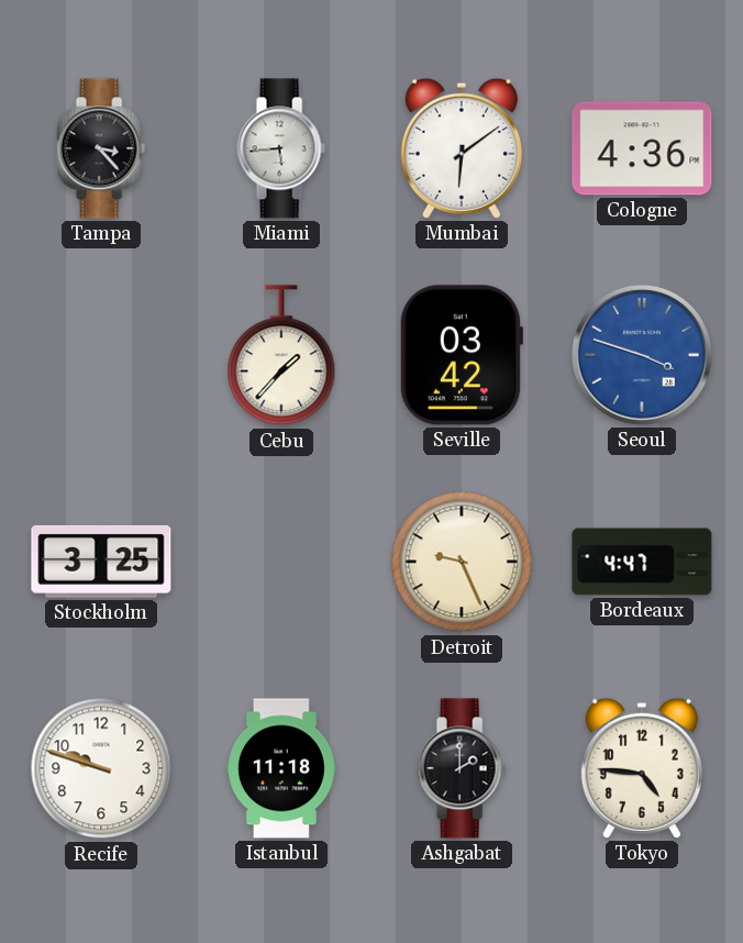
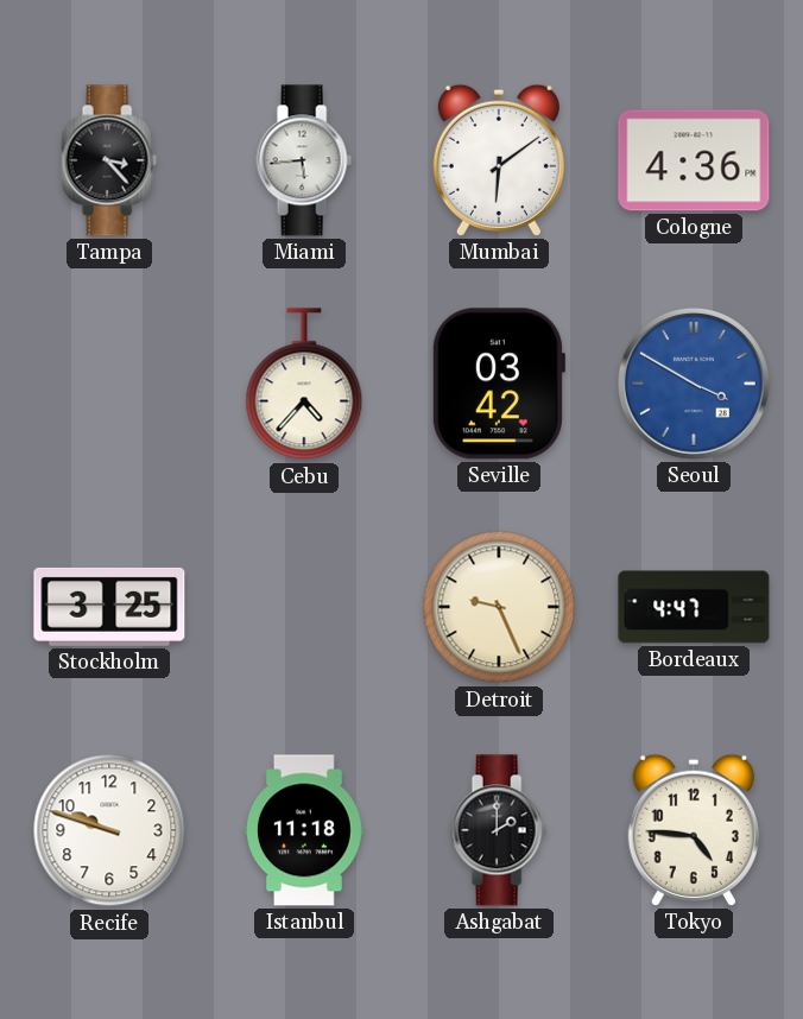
Cebu: 1:37 -> 4:37
Seoul: 3:48 -> 3:50
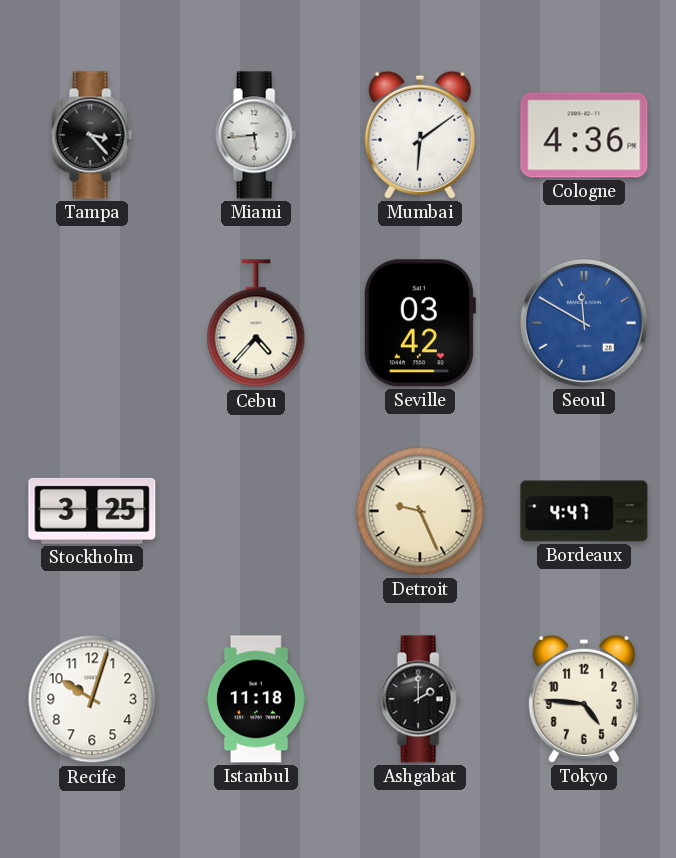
Seoul: 3:50 -> 11:50
Recife: 9:48 -> 10:03
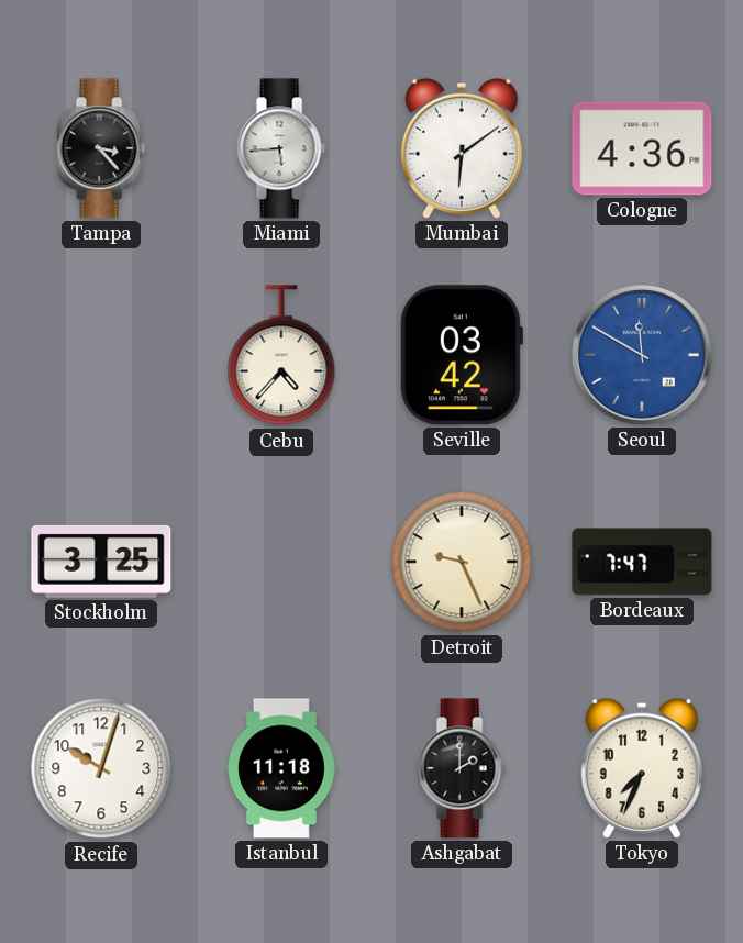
Bordeaux: 4:47 -> 7:47
Tokyo: 4:46 -> 7:34
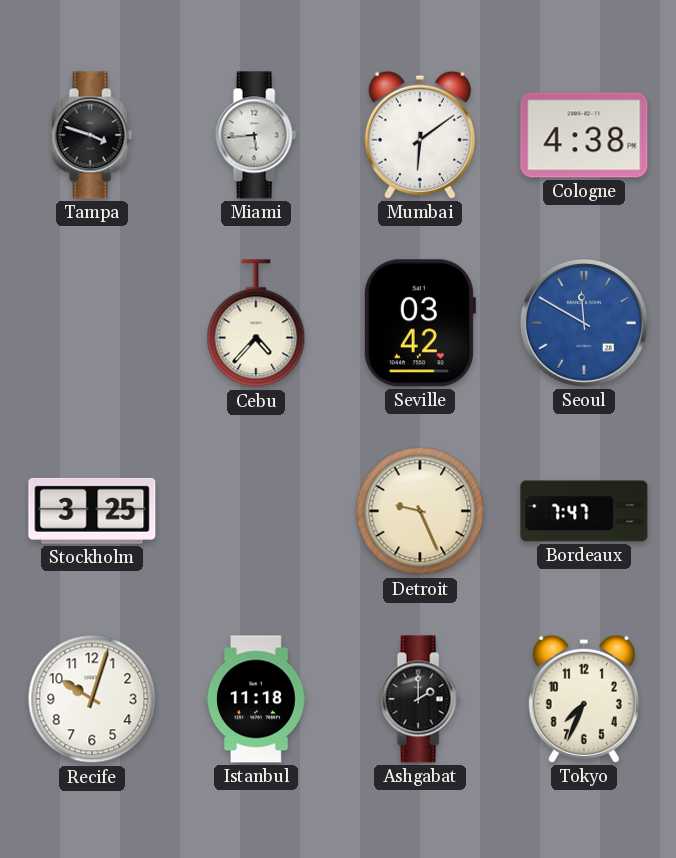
Tampa: 3:23 -> 3:48
Cologne: 4:36 -> 4:38
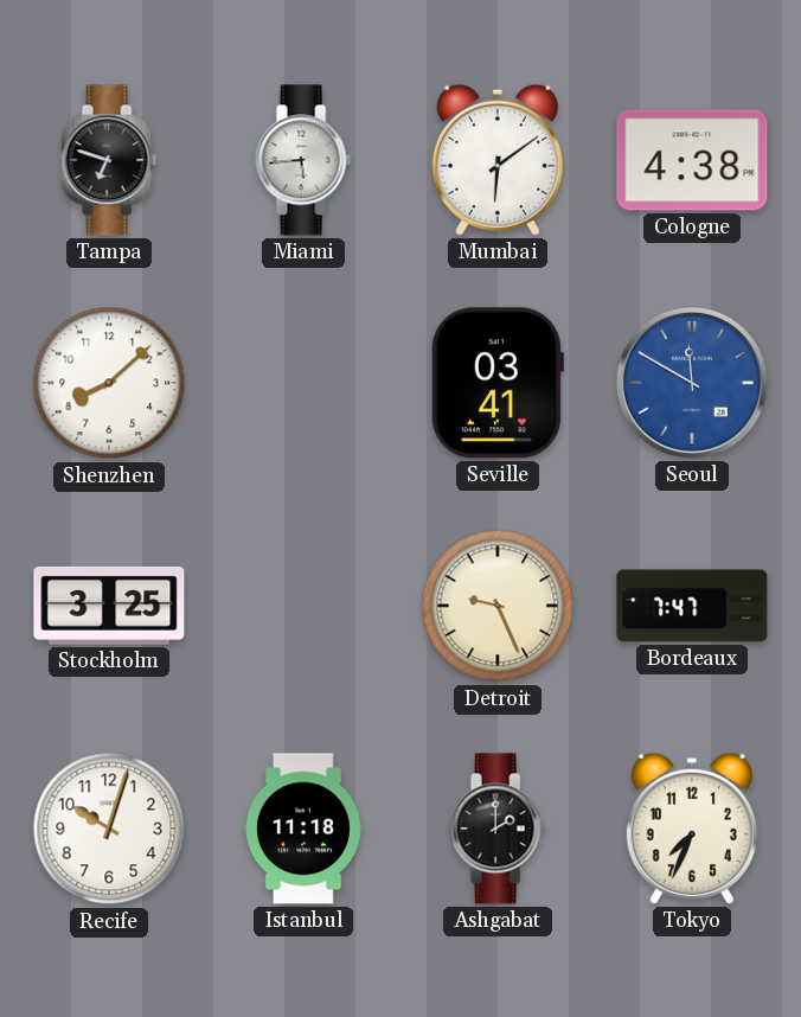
Tampa: 3:48 -> 6:48
Shenzhen: none -> 8:08
Cebu: 4:37 -> none
Seville: 03:42 -> 03:41
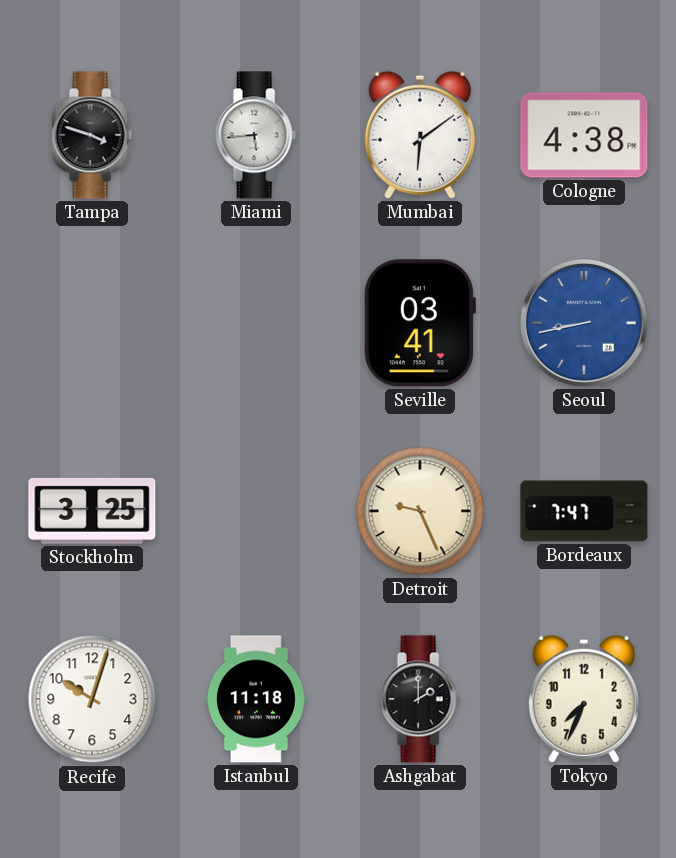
Tampa: 6:48 -> 3:48
Shenzhen: 8:08 -> none
Seoul: 11:50 -> 8:43
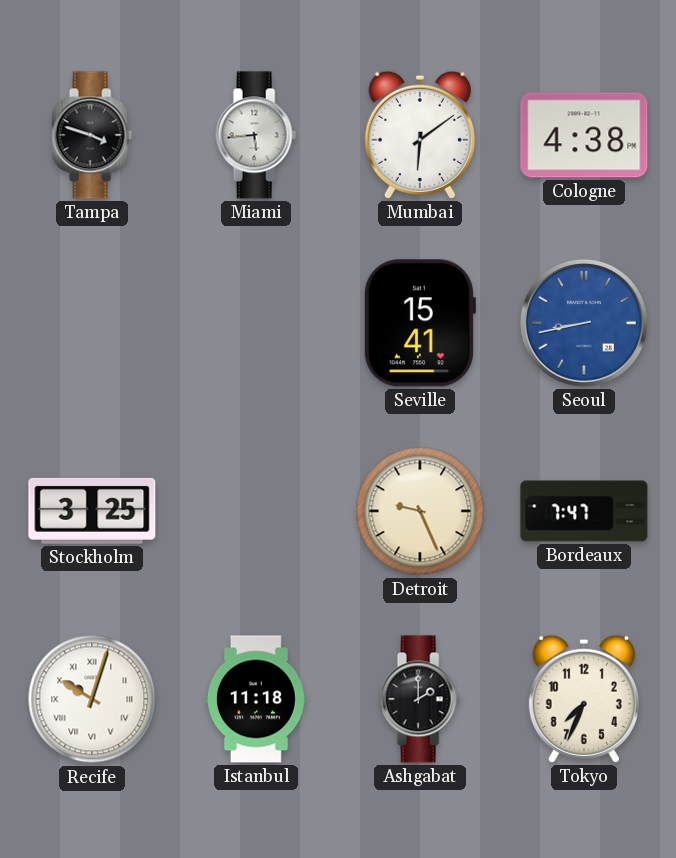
Seville: 03:41 -> 15:41
Recife numerals: Arabic -> Roman
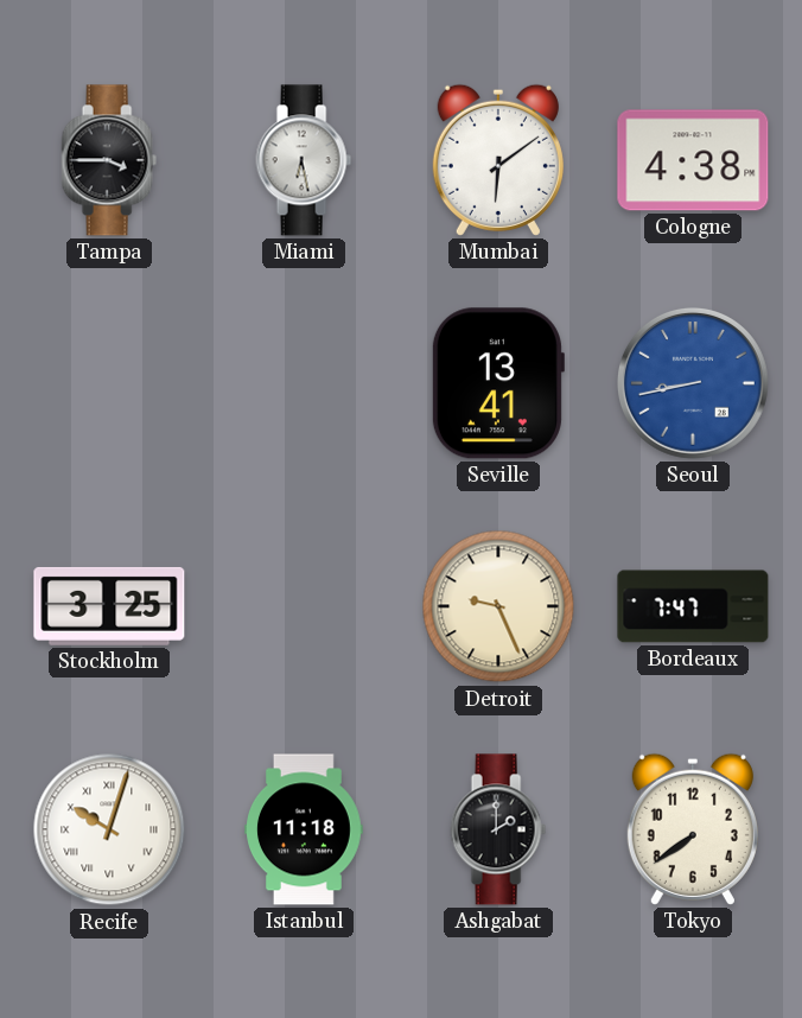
Tampa: 3:48 -> 3:45
Miami: 5:44 -> 6:28
Seville: 15:41 -> 13:41
Tokyo: 7:34 -> 7:39
